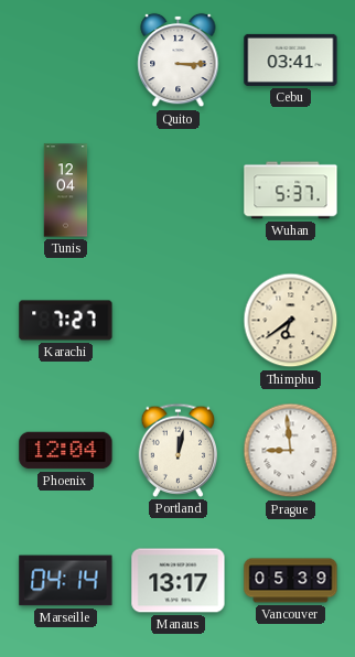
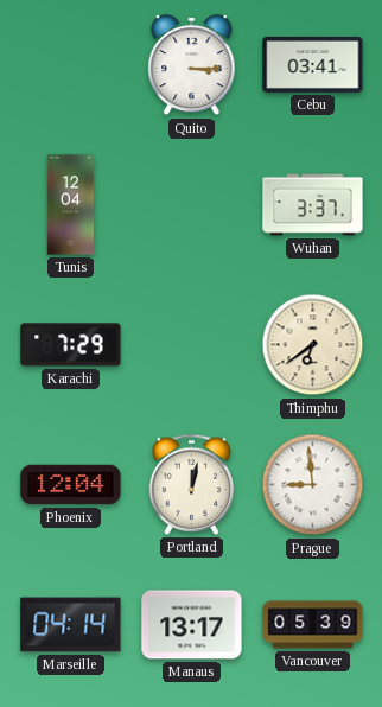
Wuhan: 5:37 -> 3:37
Karachi: 7:27 -> 7:29
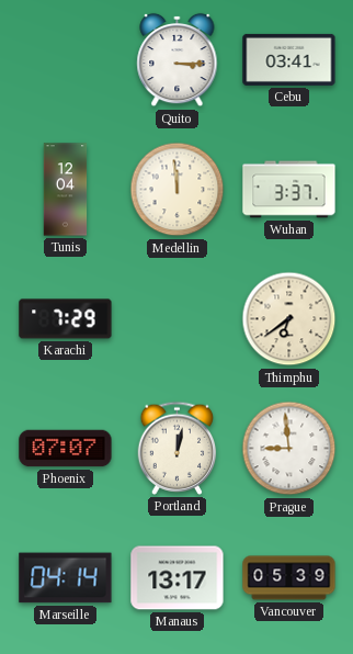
Medellin: none -> 11:59
Phoenix: 12:04 -> 07:07
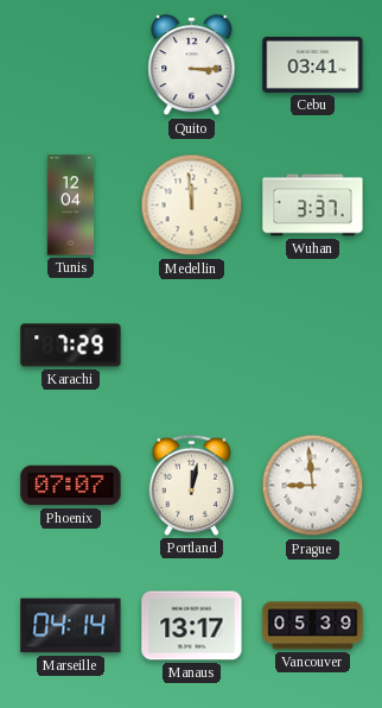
Thimphu: 6:39 -> none
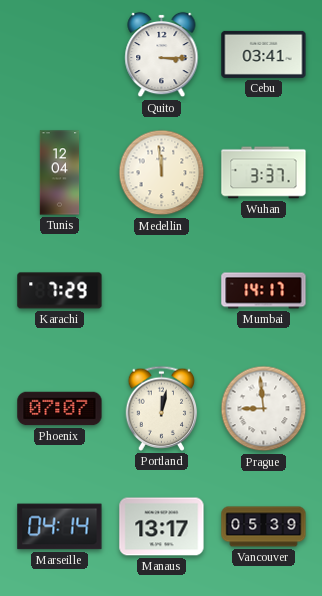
Mumbai: none -> 14:17
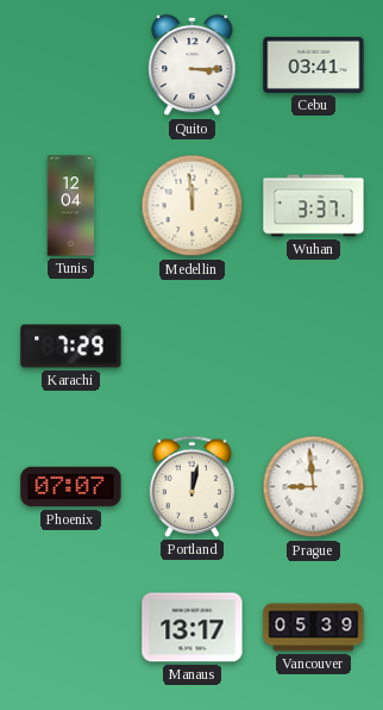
Mumbai: 14:17 -> none
Marseille: 04:14 -> none
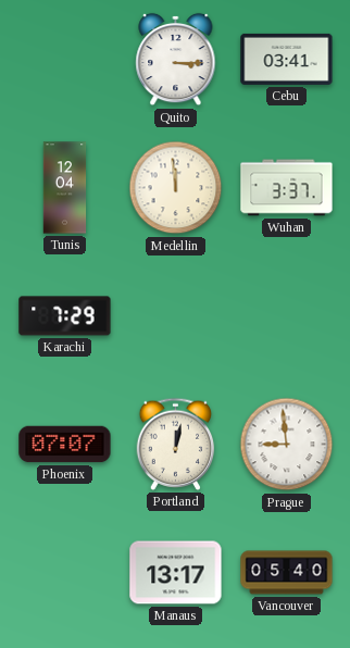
Vancouver: 05:39 -> 05:40
